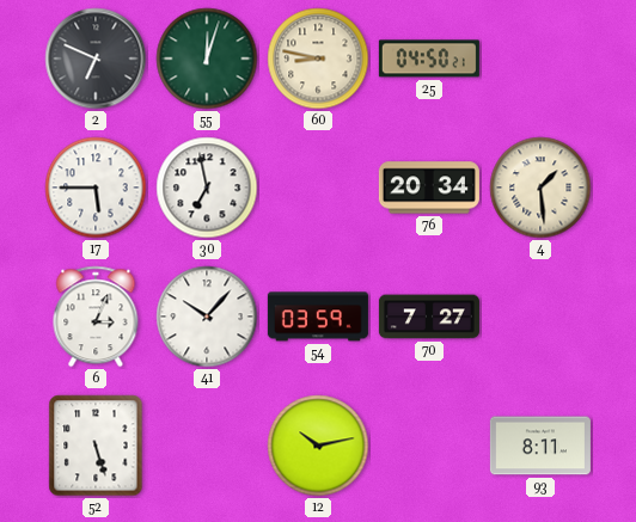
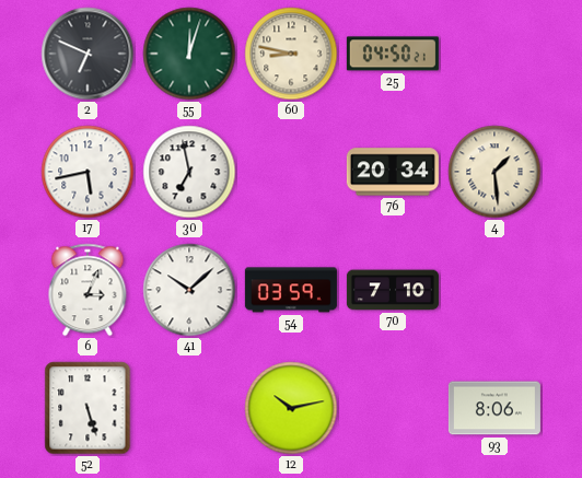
17: 5:45 -> 5:43
41: 10:07 -> 10:08
70: 7:27 -> 7:10
93: 8:11 -> 8:06
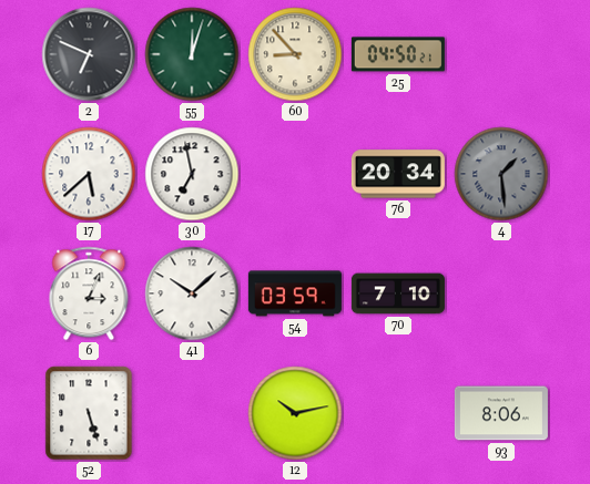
60: 8:47 -> 8:53
17: 5:43 -> 5:38
4 dial: cream -> grey
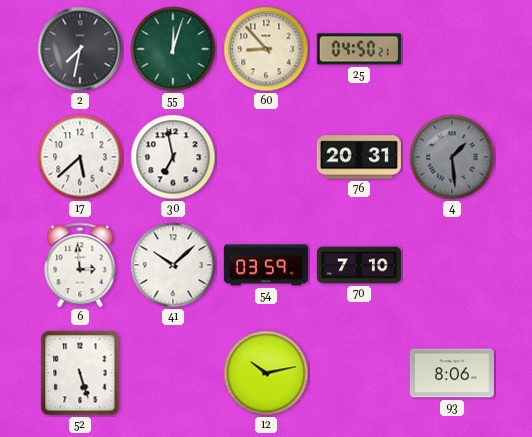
2: 6:49 -> 7:32
76: 20:34 -> 20:31
6: 3:04 -> 2:59
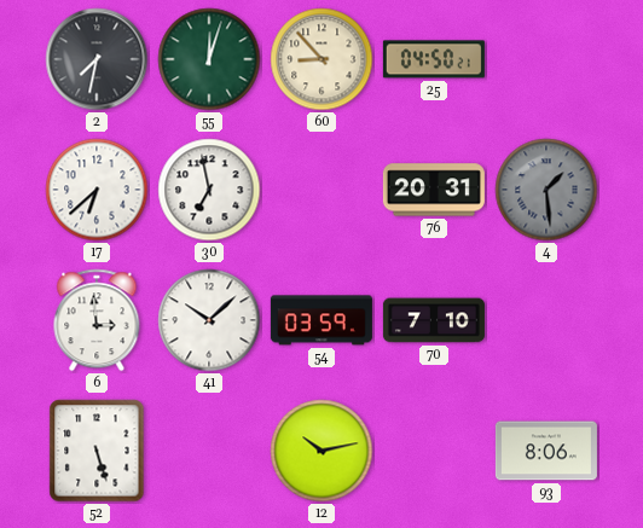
17: 5:38 -> 6:38
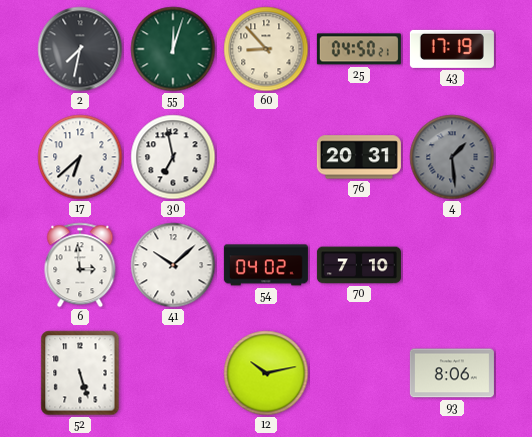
43: none -> 17:19
54: 03:59 -> 04:02
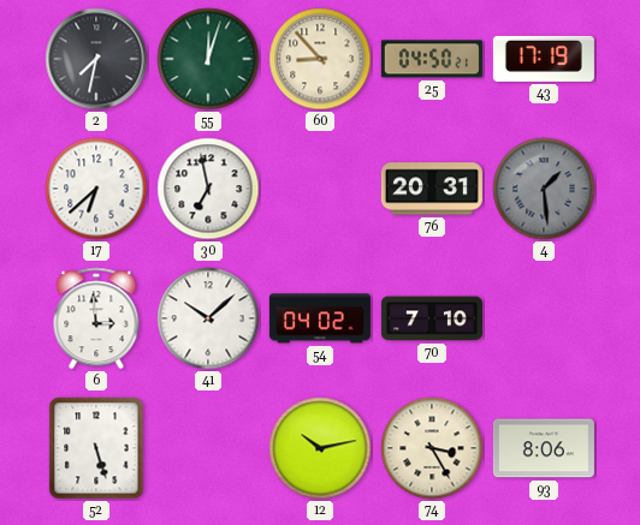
74: none -> 3:25
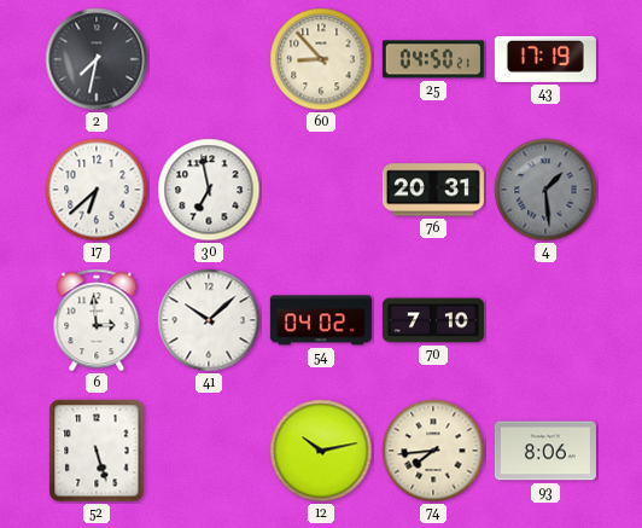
55: 12:03 -> none
74: 3:25 -> 7:44
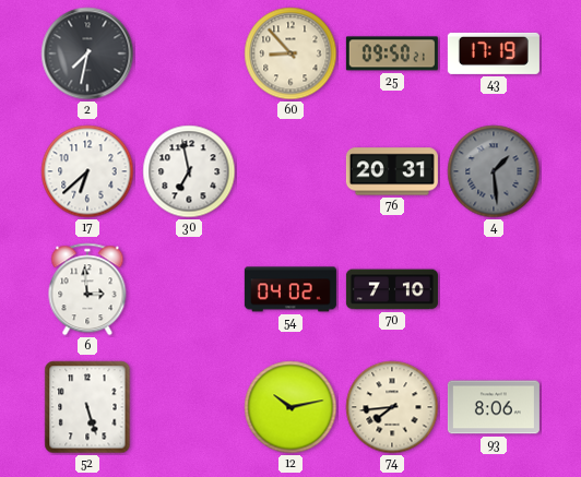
25: 04:50 -> 09:50
41: 10:08 -> none
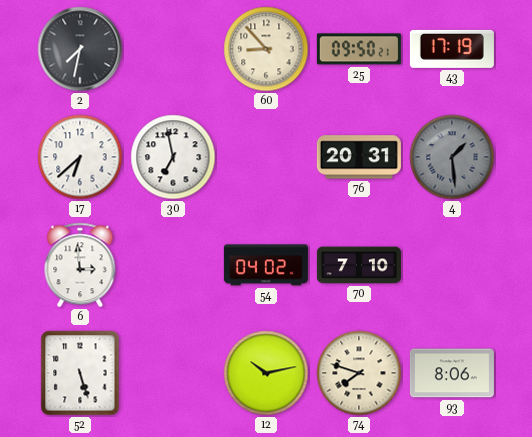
74: 7:44 -> 7:48
